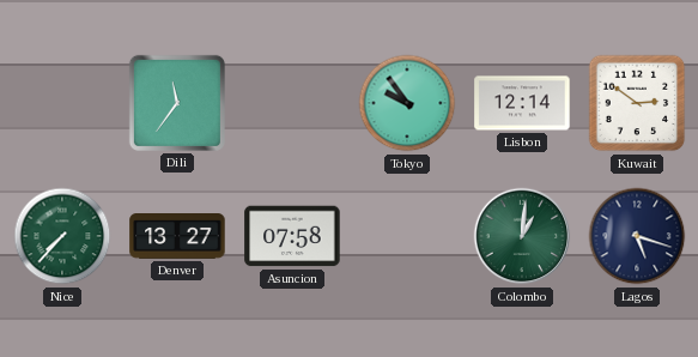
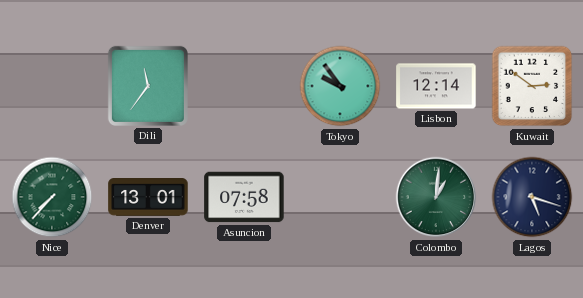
Denver: 13:27 -> 13:01
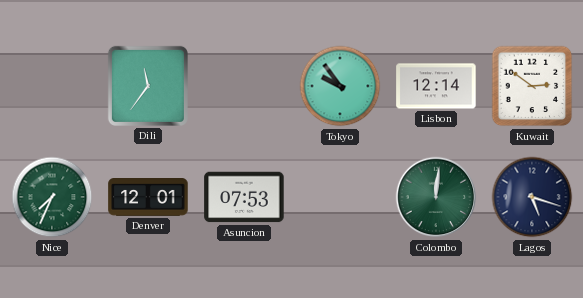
Nice: 7:37 -> 7:34
Denver: 13:01 -> 12:01
Asuncion: 07:58 -> 07:53
Colombo: 1:01 -> 12:01
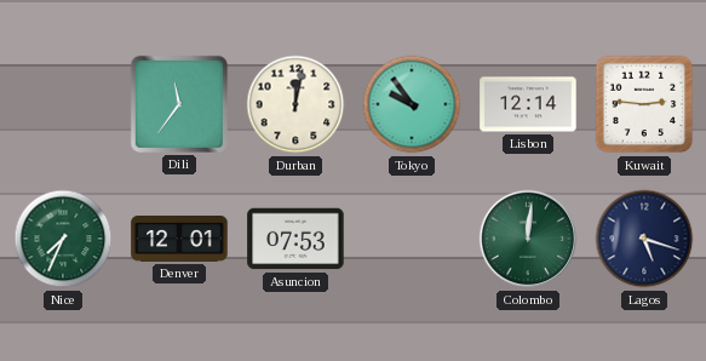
Durban: none -> 12:02
Kuwait: 2:51 -> 2:46
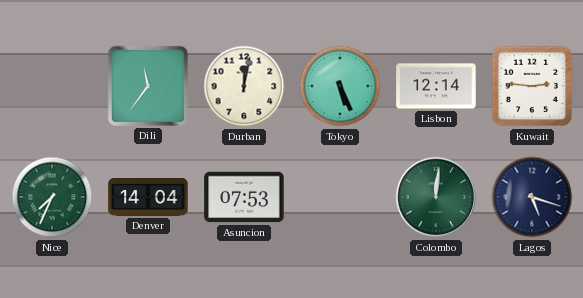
Tokyo: 9:54 -> 5:26
Denver: 12:01 -> 14:04
